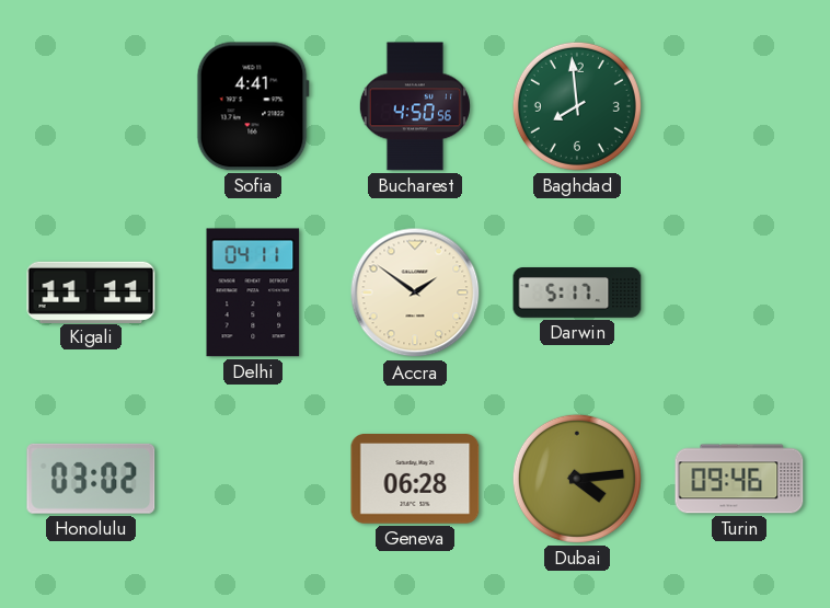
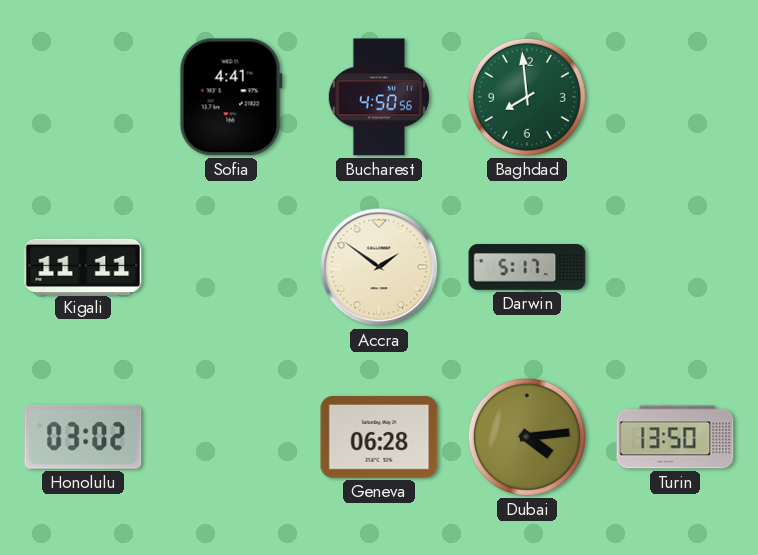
Delhi: 04:11 -> none
Turin: 09:46 -> 13:50
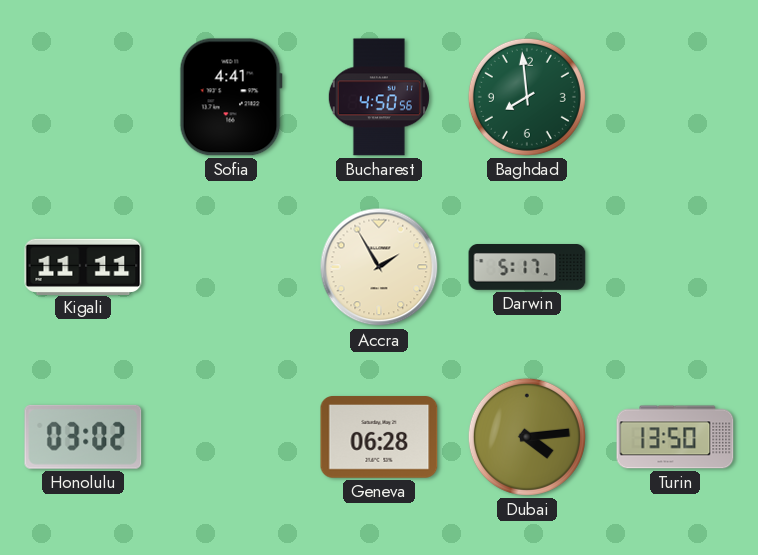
Accra: 1:51 -> 1:55
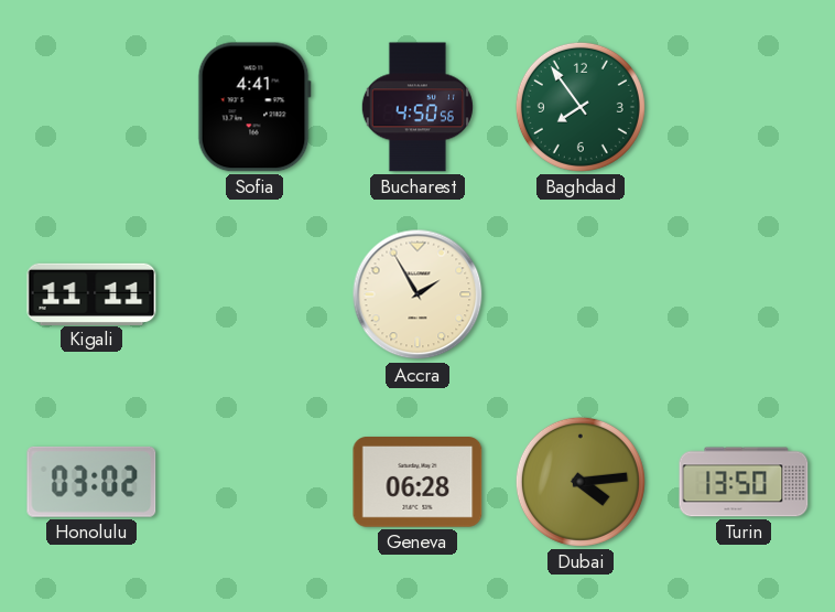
Baghdad: 7:59 -> 7:54
Darwin: 5:17 -> none
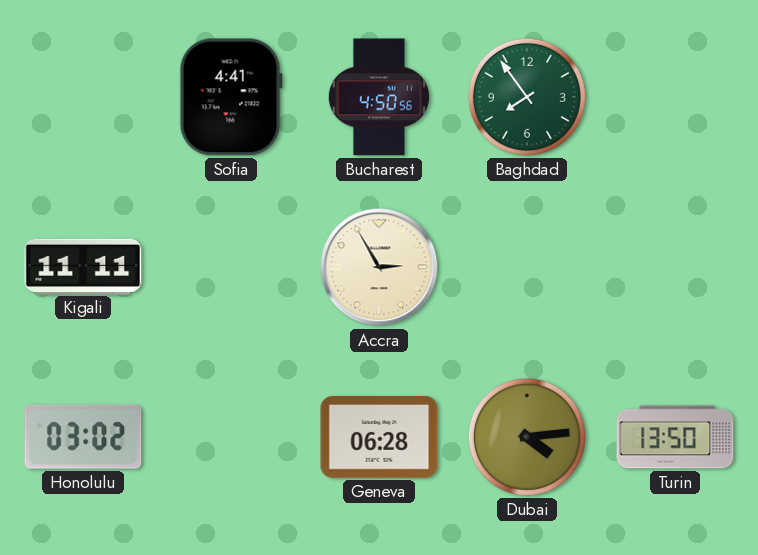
Accra: 1:55 -> 2:55
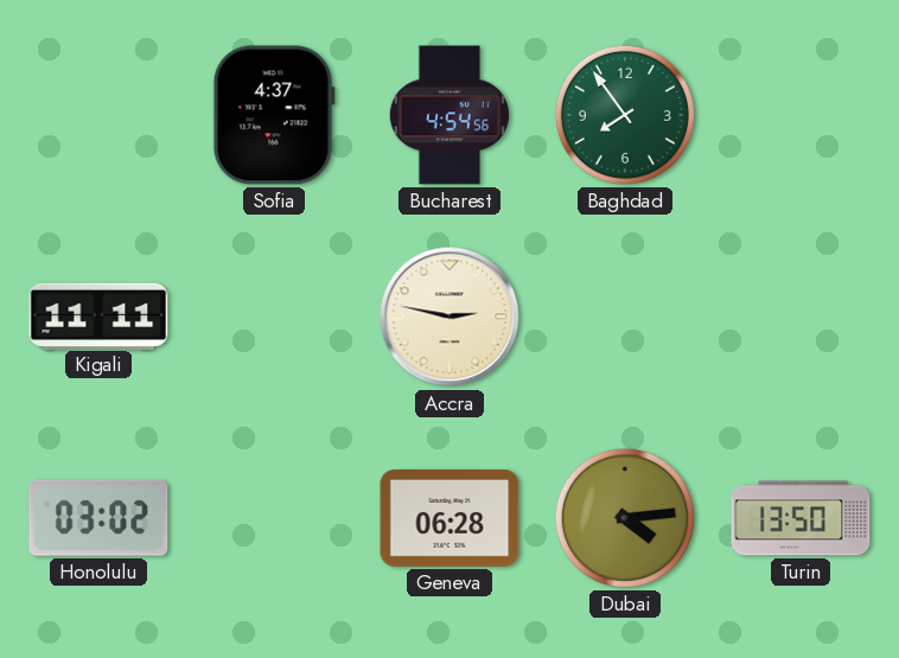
Sofia: 4:41 -> 4:37
Bucharest: 4:50 -> 4:54
Accra: 2:55 -> 2:47
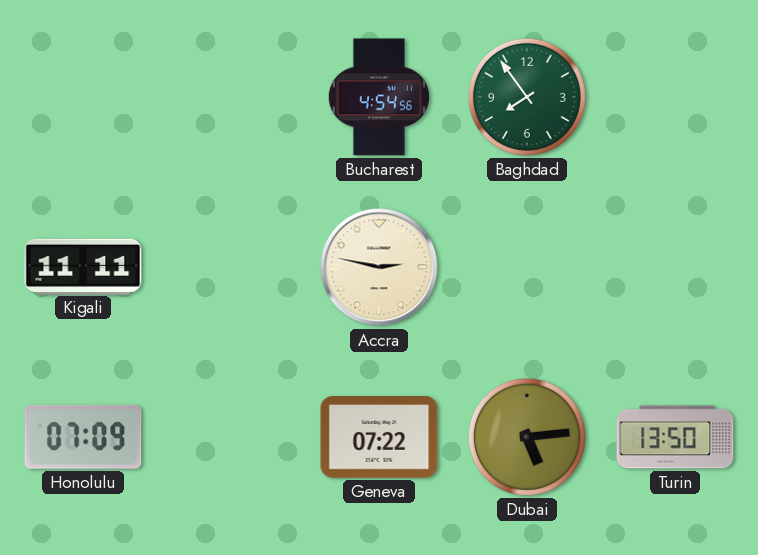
Sofia: 4:37 -> none
Honolulu: 03:02 -> 07:09
Geneva: 06:28 -> 07:22
Dubai: 4:14 -> 5:14
